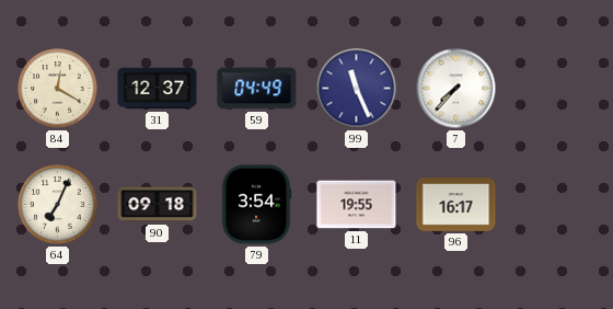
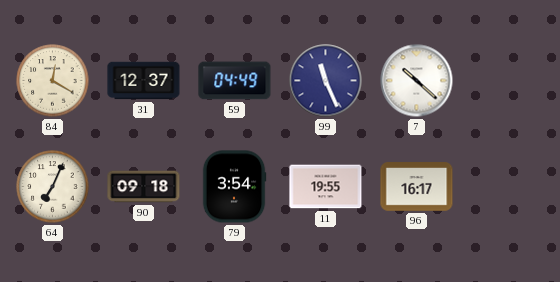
7: 7:37 -> 10:22
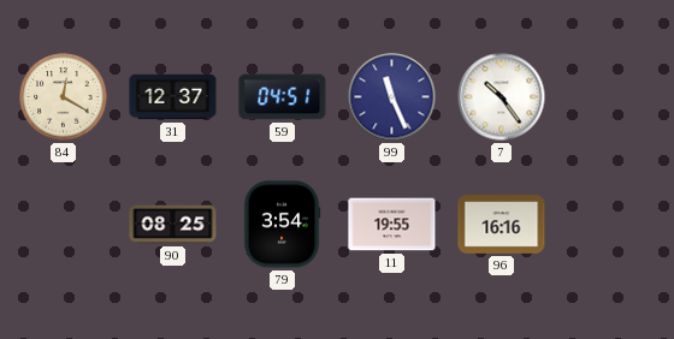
59: 04:49 -> 04:51
7: 10:22 -> 10:24
64: 7:04 -> none
90: 09:18 -> 08:25
96: 16:17 -> 16:16
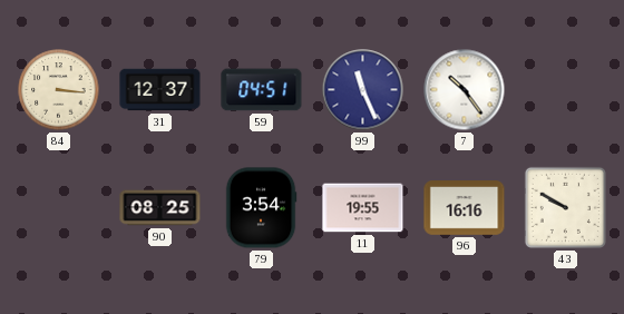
84: 12:20 -> 3:16
43: none -> 9:50
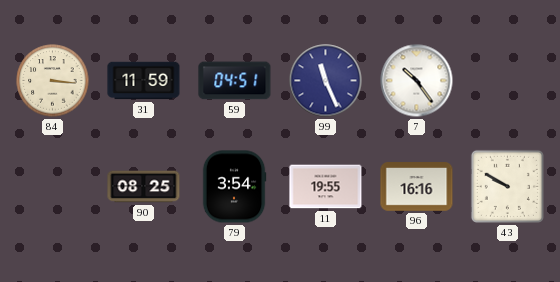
31: 12:37 -> 11:59
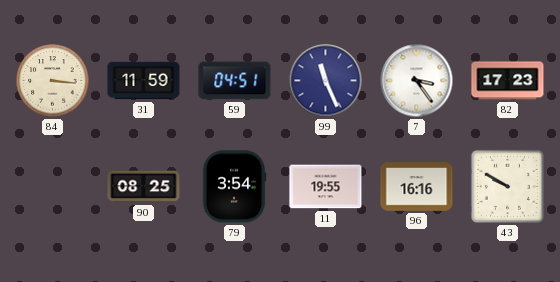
7: 10:24 -> 3:24
82: none -> 17:23
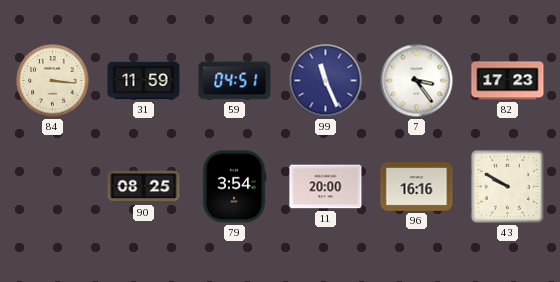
11: 19:55 -> 20:00
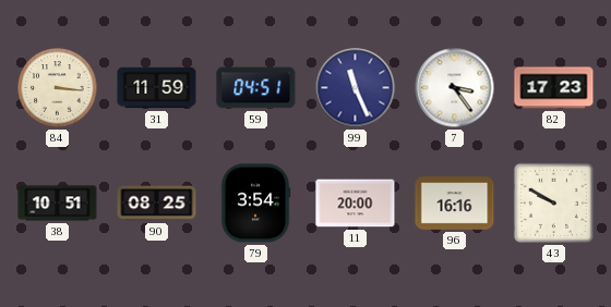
38: none -> 10:51
